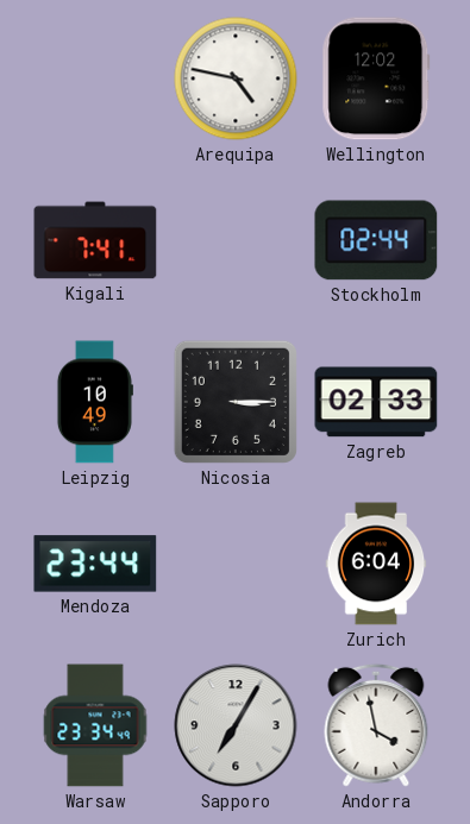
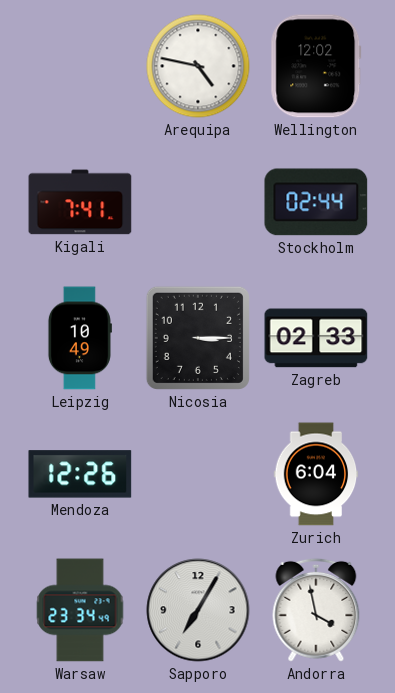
Mendoza: 23:44 -> 12:26
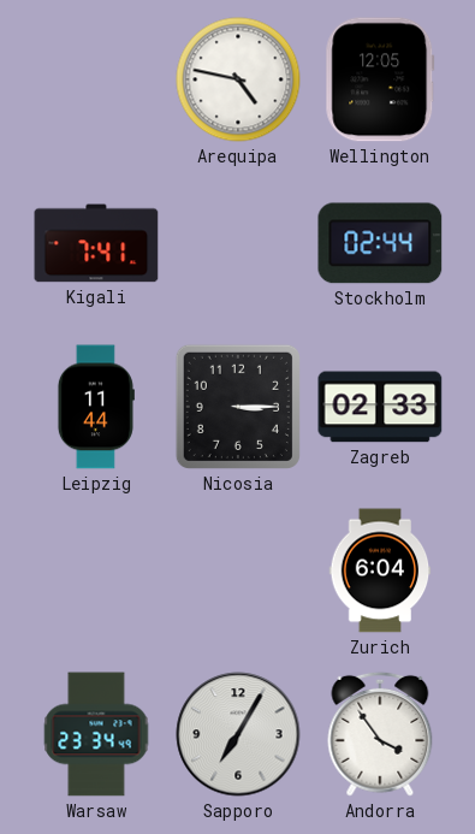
Wellington: 12:02 -> 12:05
Leipzig: 10:49 -> 11:44
Mendoza: 12:26 -> none
Andorra: 3:58 -> 3:54
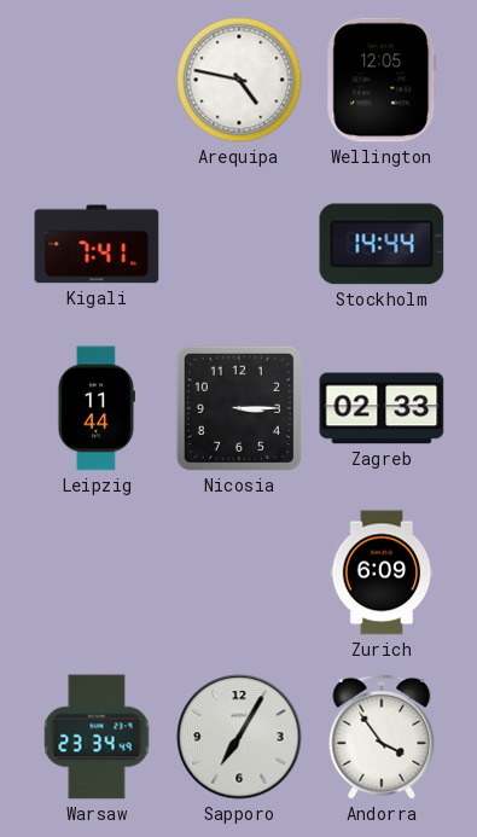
Stockholm: 02:44 -> 14:44
Zurich: 6:04 -> 6:09
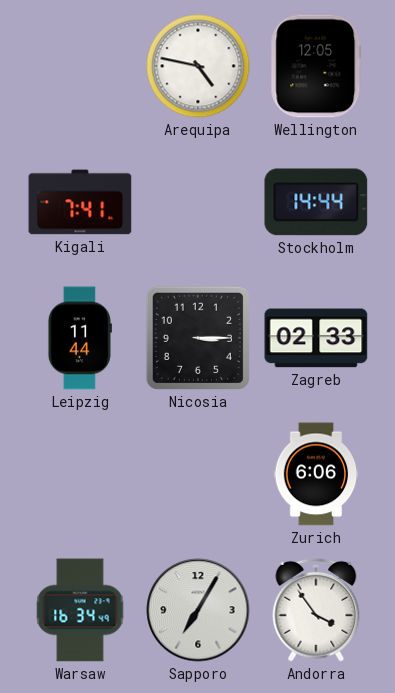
Zurich: 6:09 -> 6:06
Warsaw: 23:34 -> 16:34
